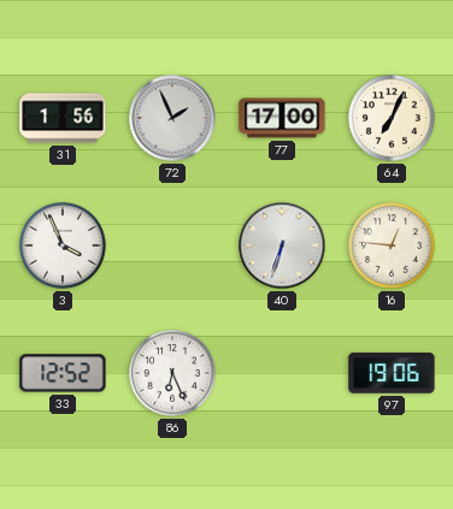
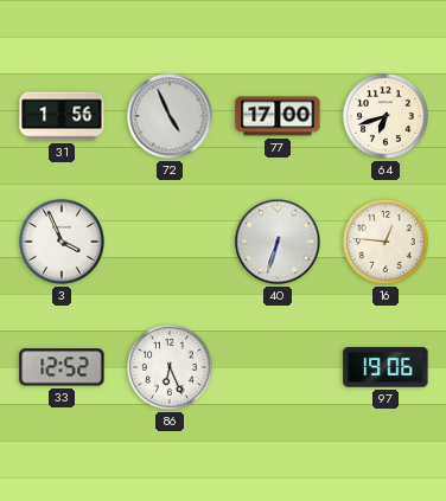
72: 1:56 -> 4:56
64: 7:04 -> 6:42
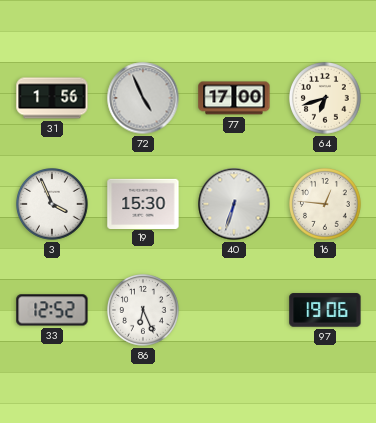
19: none -> 15:30
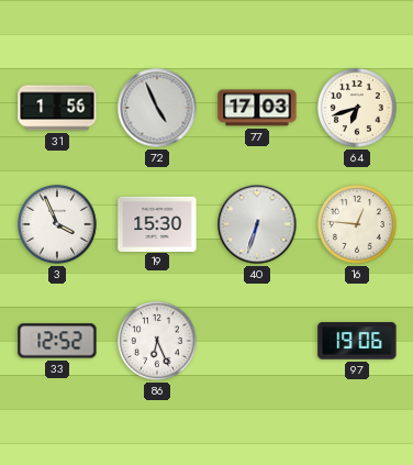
77: 17:00 -> 17:03
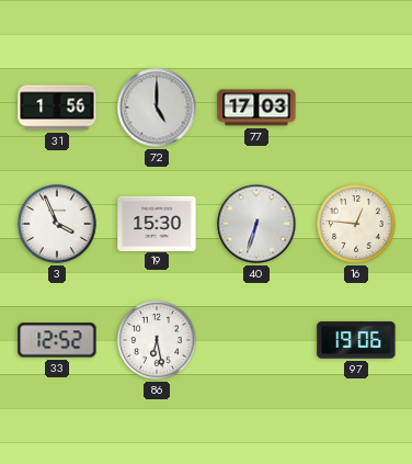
72: 4:56 -> 5:00
64: 6:42 -> none
86: 6:26 -> 6:28
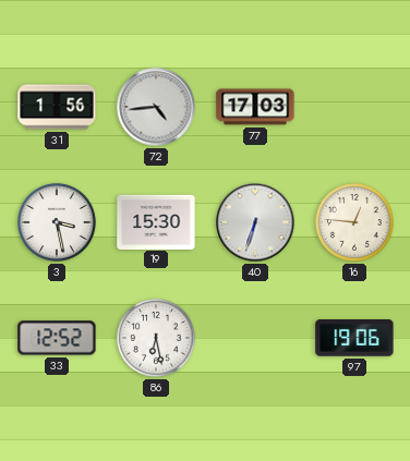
72: 5:00 -> 4:44
3: 3:56 -> 3:28
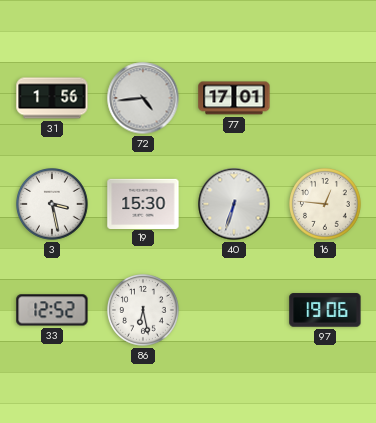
77: 17:03 -> 17:01
